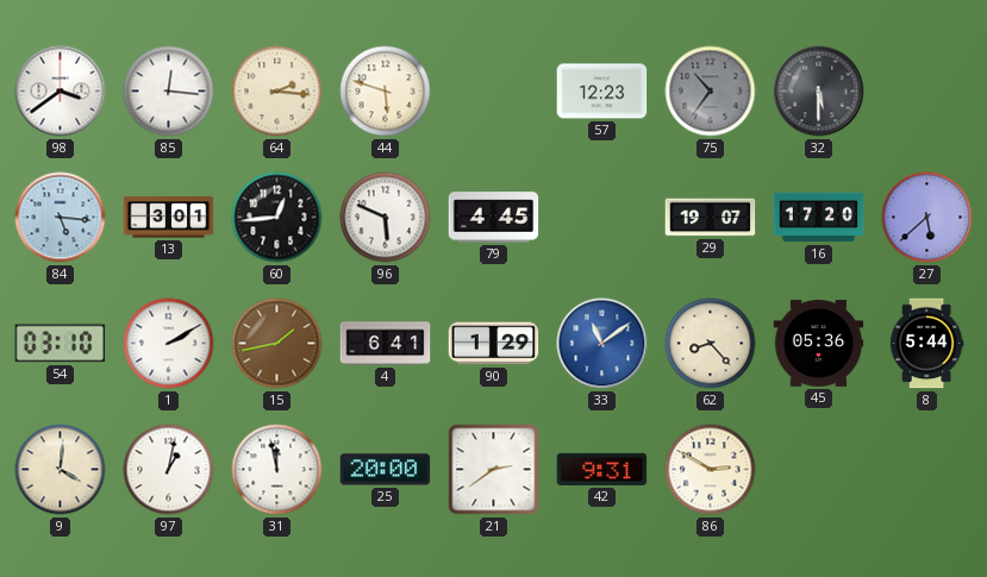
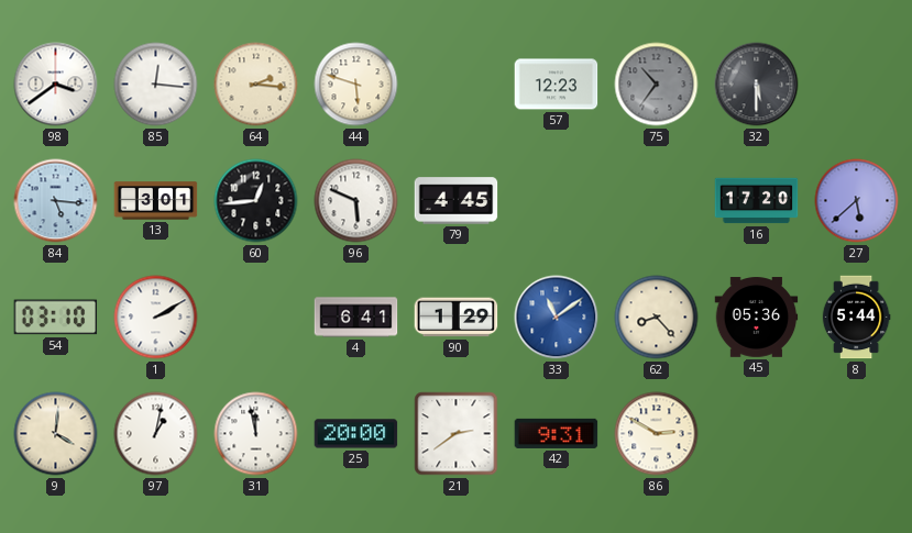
29: 19:07 -> none
15: 1:43 -> none
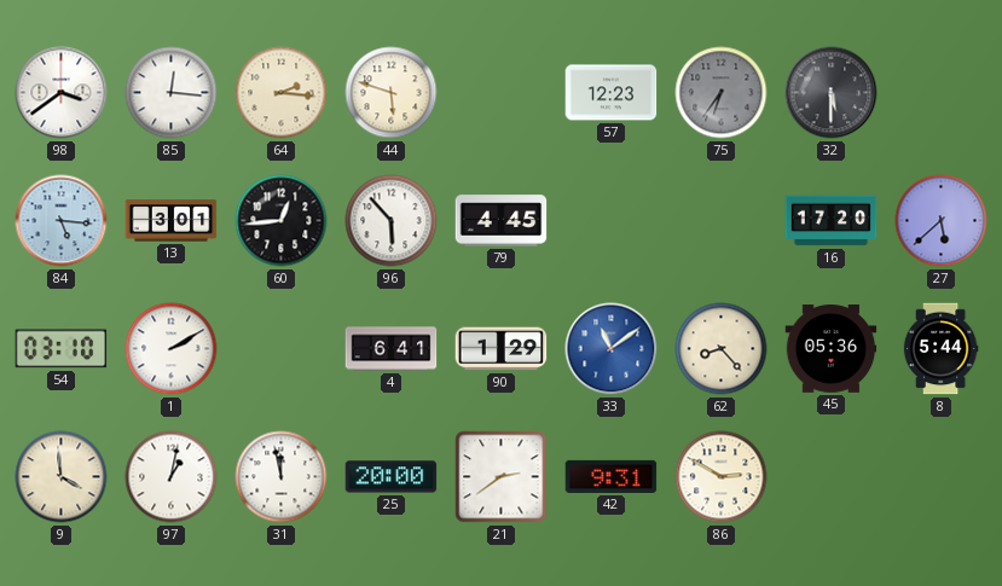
75: 10:36 -> 6:36
96: 5:49 -> 5:53
9: 4:01 -> 3:59
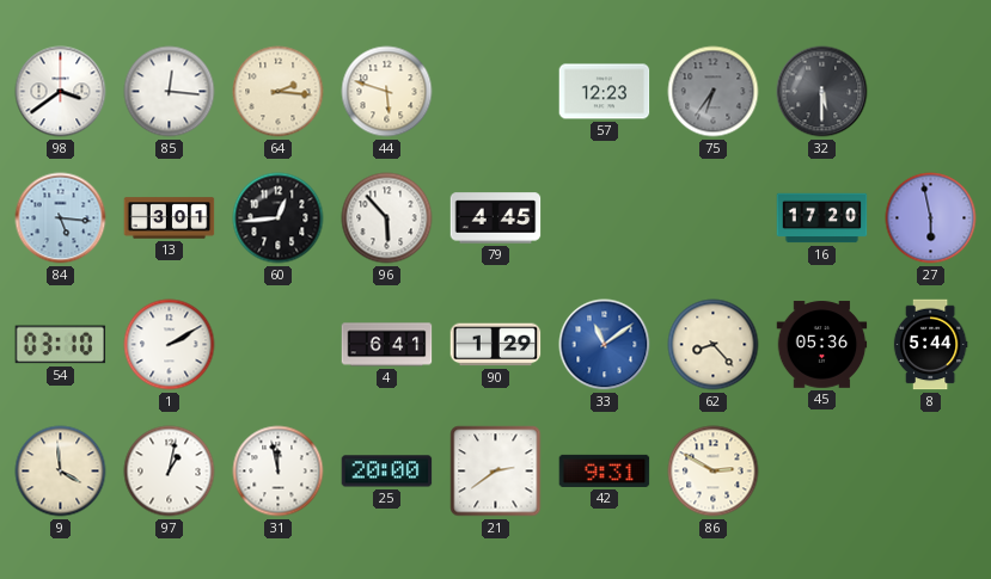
27: 5:38 -> 5:58
